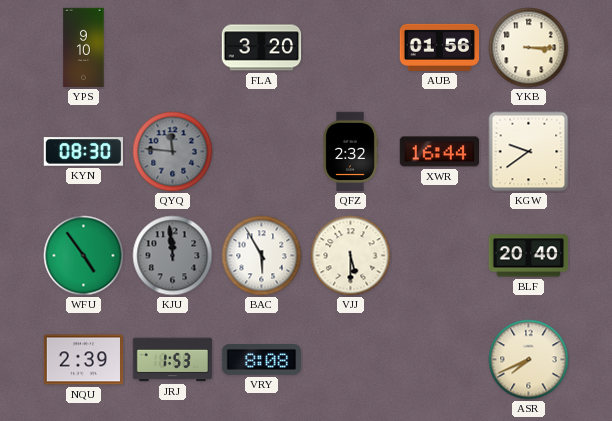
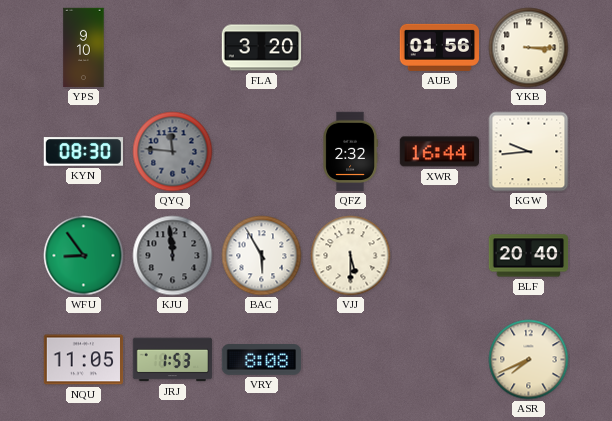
KGW: 9:39 -> 9:44
WFU: 4:54 -> 8:54
NQU: 2:39 -> 11:05
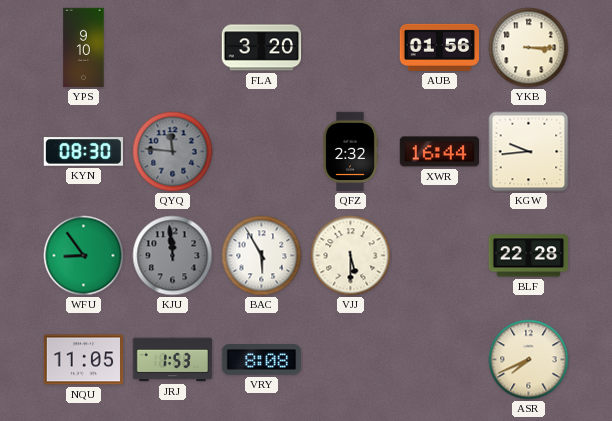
BLF: 20:40 -> 22:28
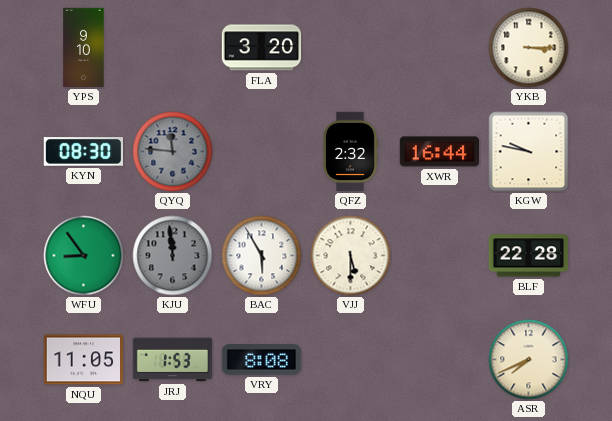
AUB: 01:56 -> none
KGW: 9:44 -> 9:47
